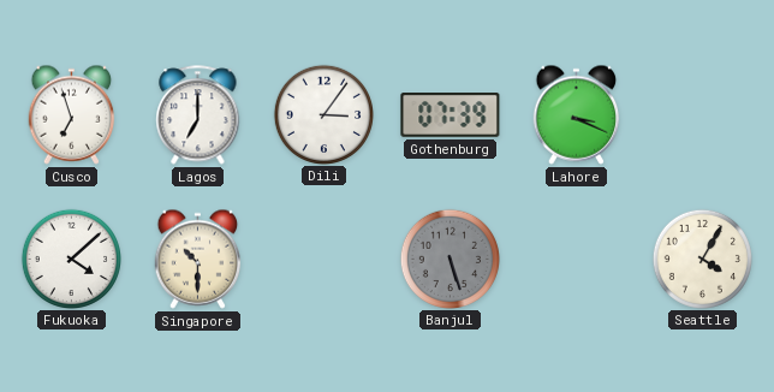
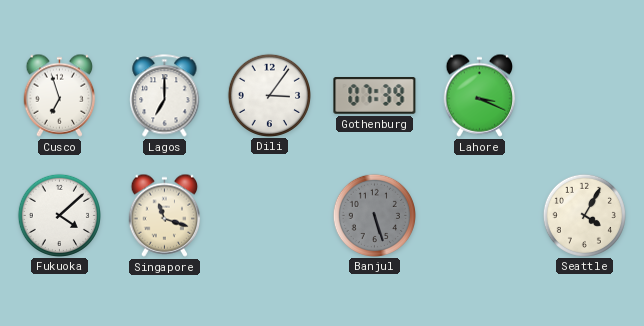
Singapore: 10:30 -> 11:18
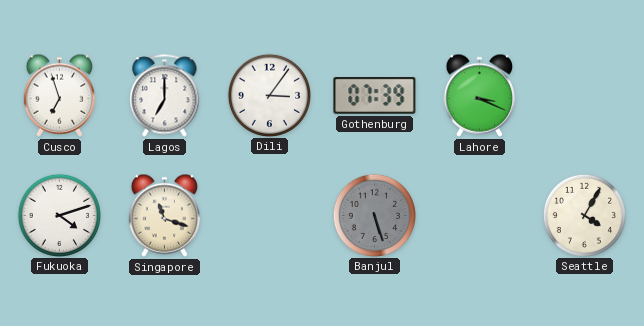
Fukuoka: 4:08 -> 4:12
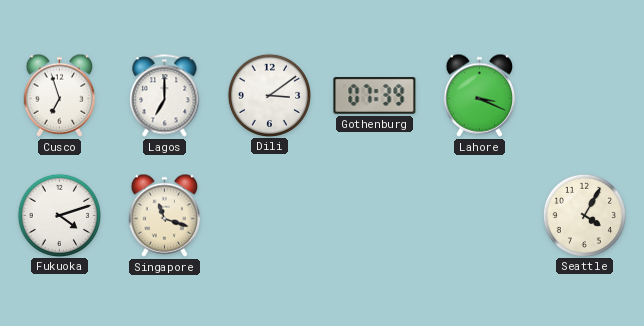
Dili: 3:06 -> 3:09
Banjul: 5:27 -> none
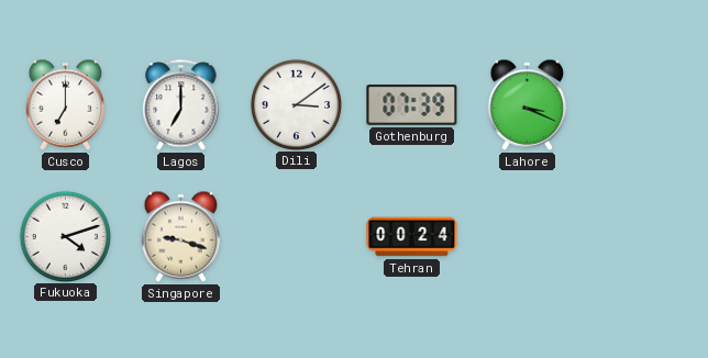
Cusco: 6:57 -> 7:00
Singapore: 11:18 -> 9:18
Tehran: none -> 00:24
Seattle: 4:05 -> none
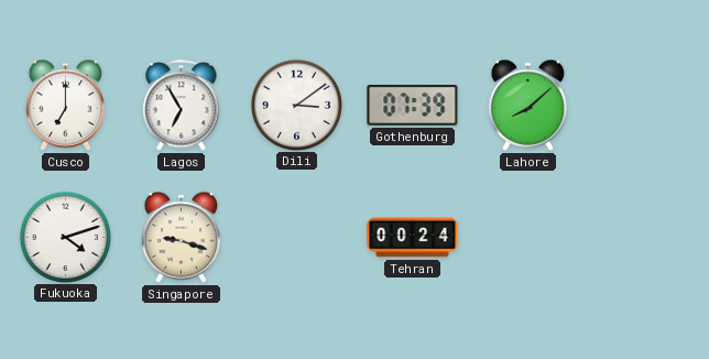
Lagos: 7:00 -> 6:55
Lahore: 3:19 -> 8:08
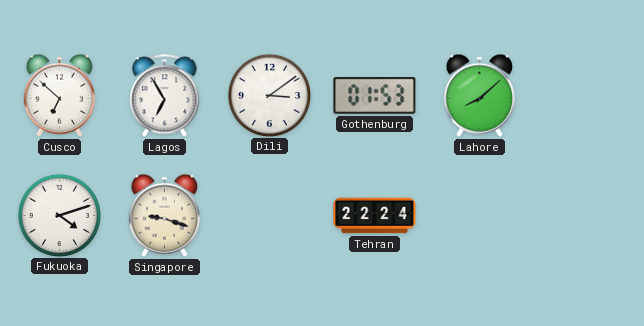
Cusco: 7:00 -> 6:52
Gothenburg: 07:39 -> 01:53
Tehran: 00:24 -> 22:24
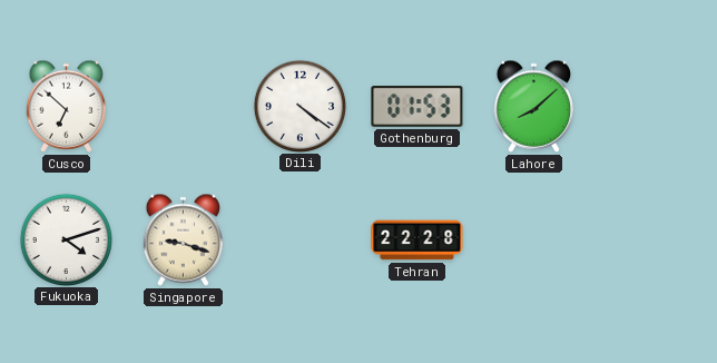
Lagos: 6:55 -> none
Dili: 3:09 -> 4:21
Tehran: 22:24 -> 22:28
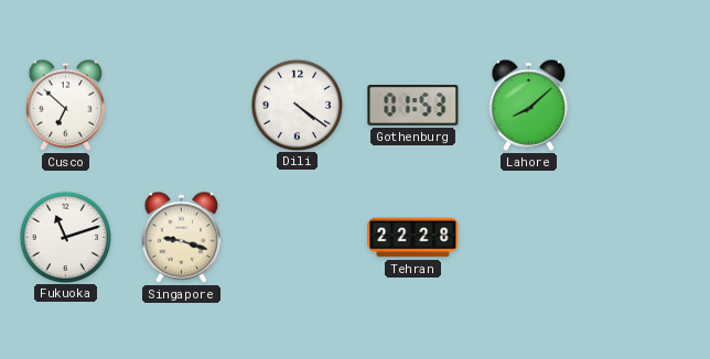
Fukuoka: 4:12 -> 11:12
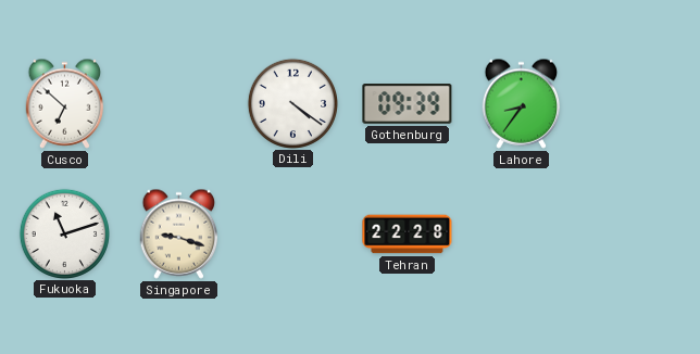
Gothenburg: 01:53 -> 09:39
Lahore: 8:08 -> 8:36
